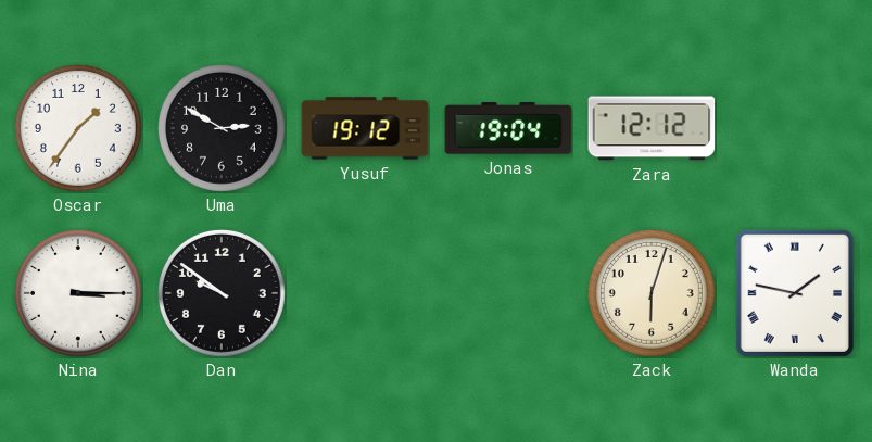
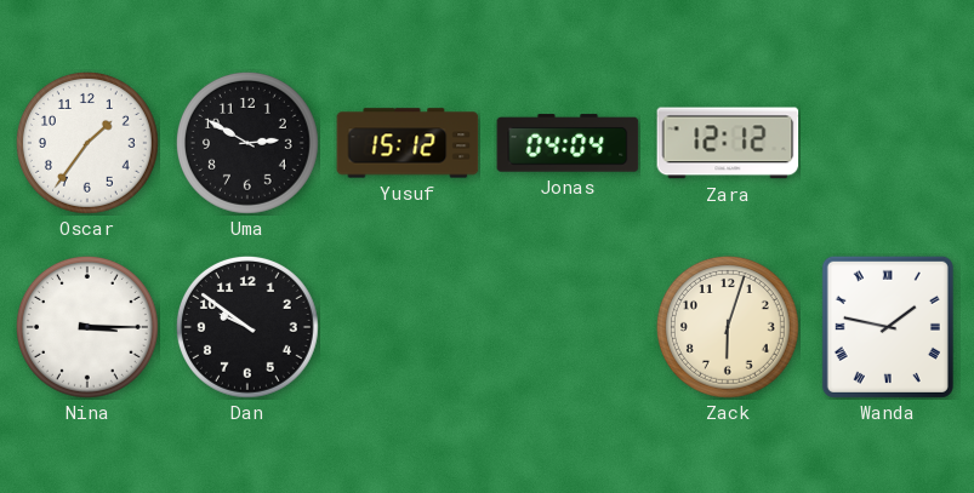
Yusuf: 19:12 -> 15:12
Jonas: 19:04 -> 04:04
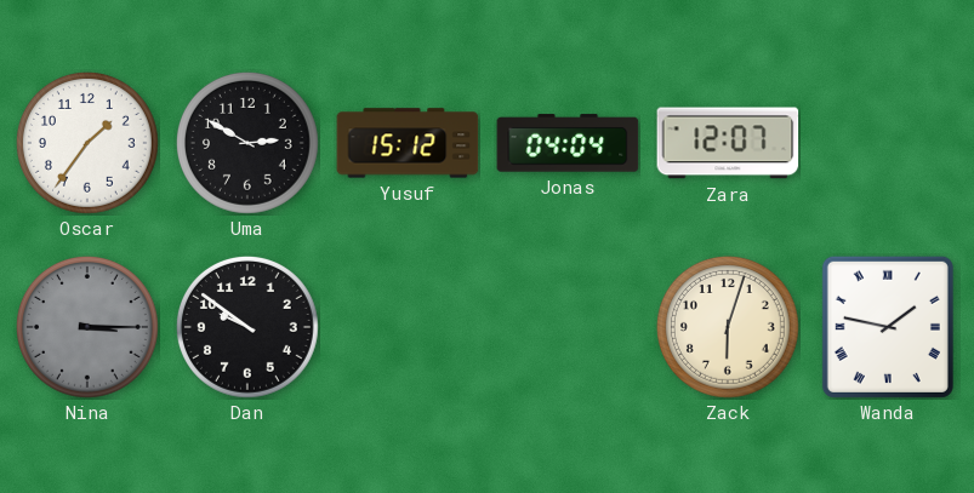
Zara: 12:12 -> 12:07
Nina dial: white -> grey
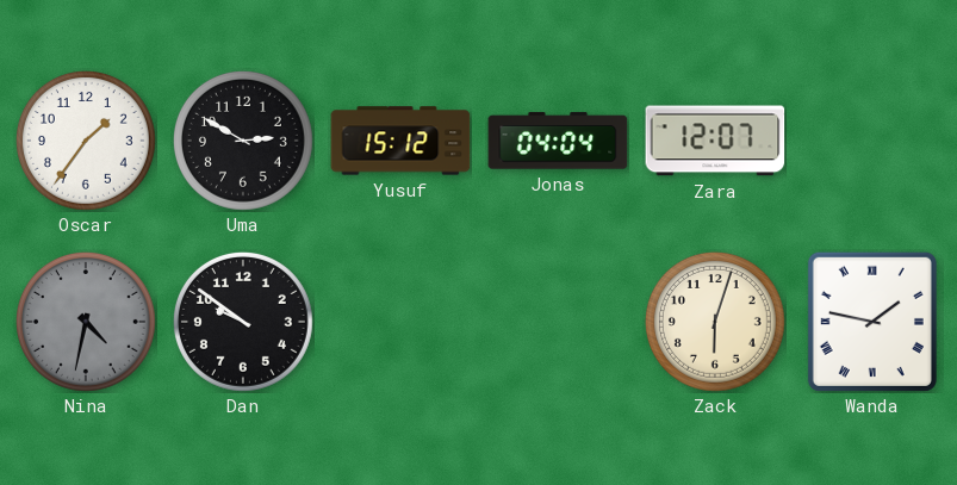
Nina: 3:15 -> 4:32
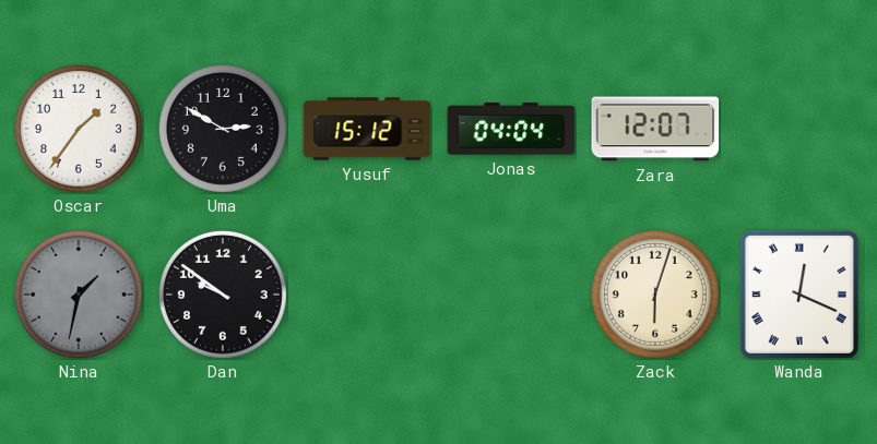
Nina: 4:32 -> 1:32
Wanda: 1:47 -> 12:19
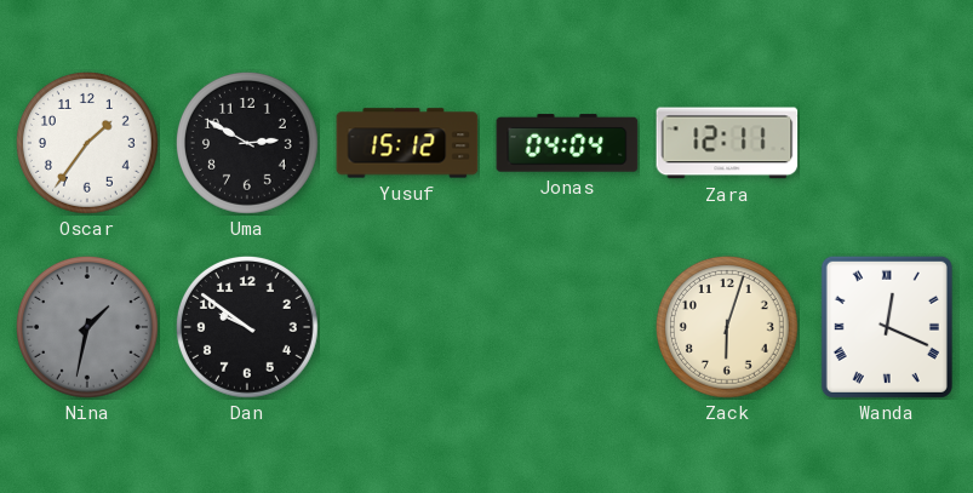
Zara: 12:07 -> 12:11
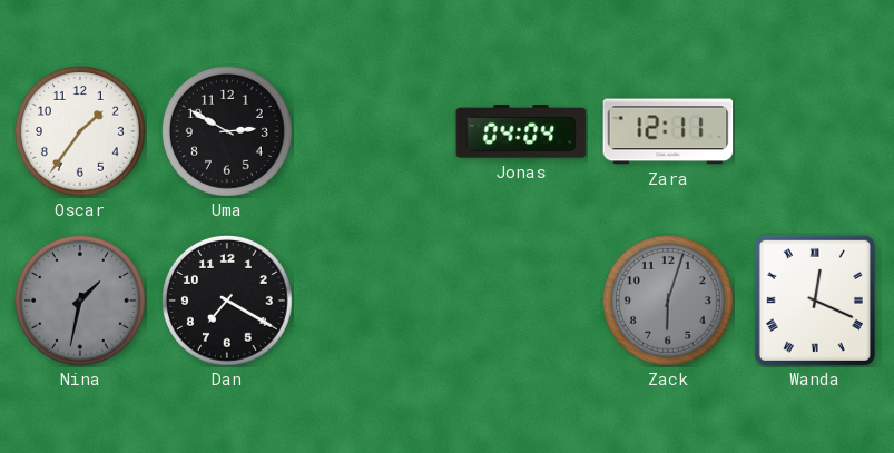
Yusuf: 15:12 -> none
Dan: 9:51 -> 7:20
Zack dial: cream -> grey
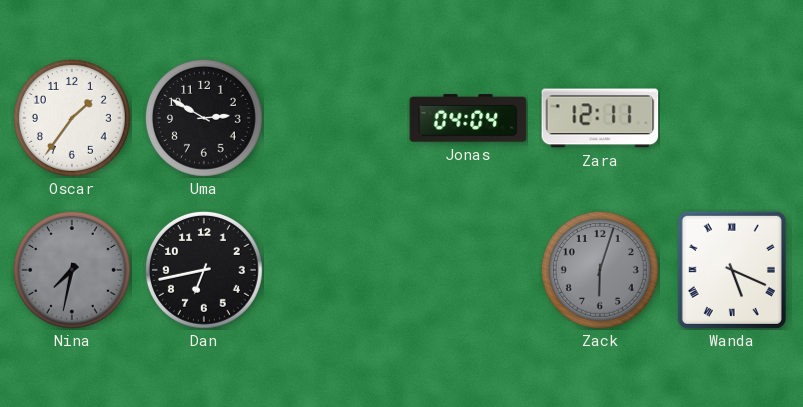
Nina: 1:32 -> 7:32
Dan: 7:20 -> 6:43
Wanda: 12:19 -> 5:19
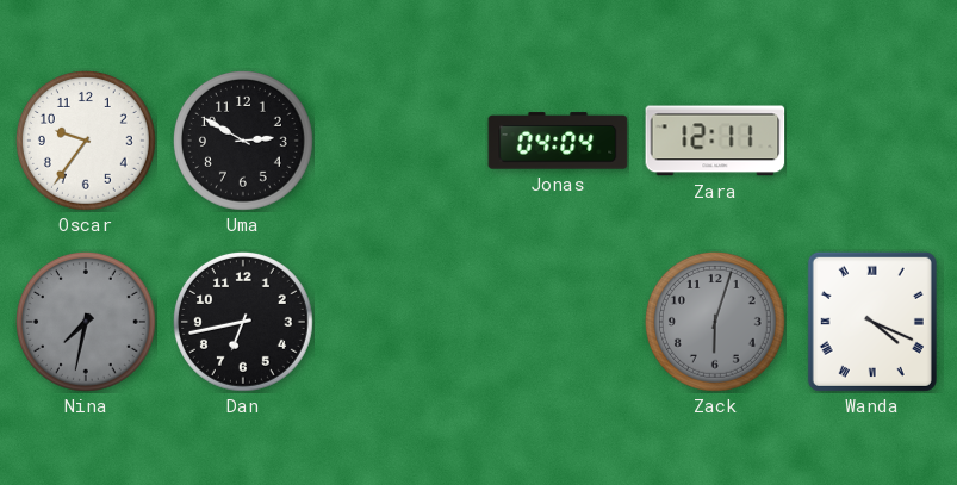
Oscar: 1:36 -> 9:36
Wanda: 5:19 -> 4:19
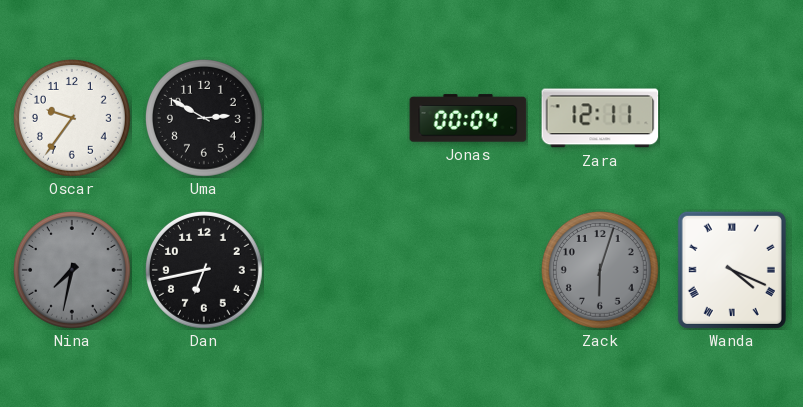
Jonas: 04:04 -> 00:04
